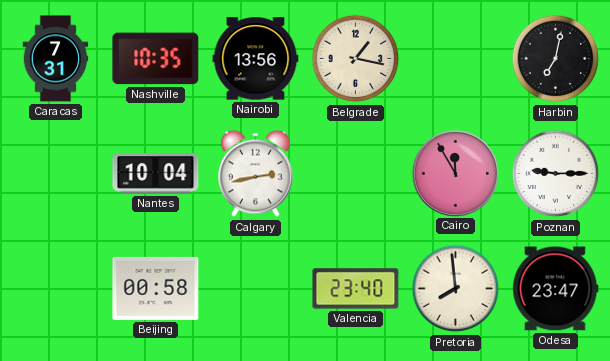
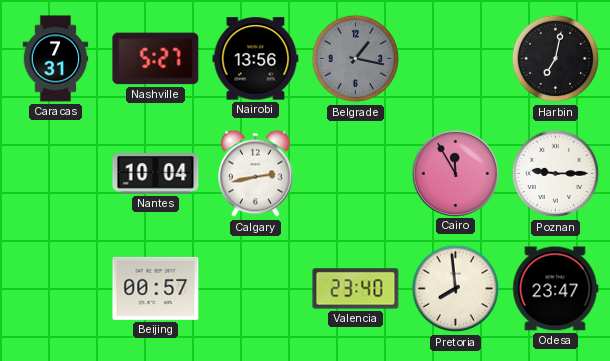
Nashville: 10:35 -> 5:27
Belgrade dial: cream -> grey
Beijing: 00:58 -> 00:57
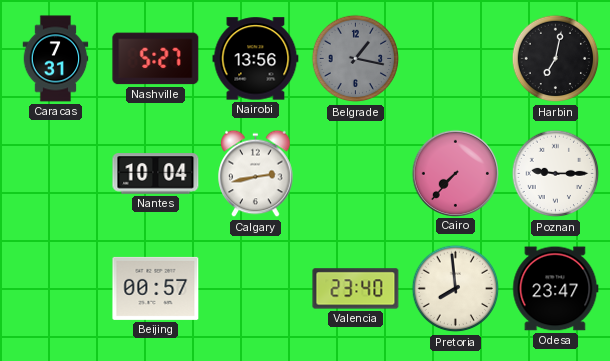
Cairo: 11:55 -> 7:37
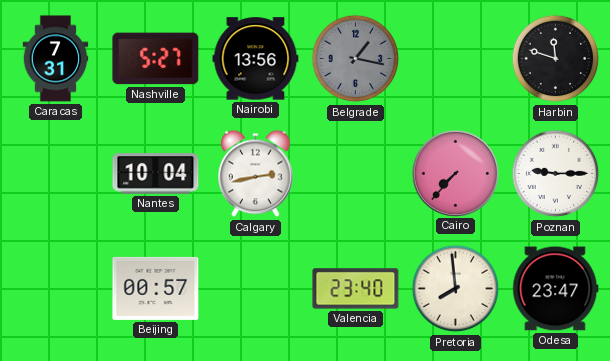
Harbin: 7:02 -> 11:48
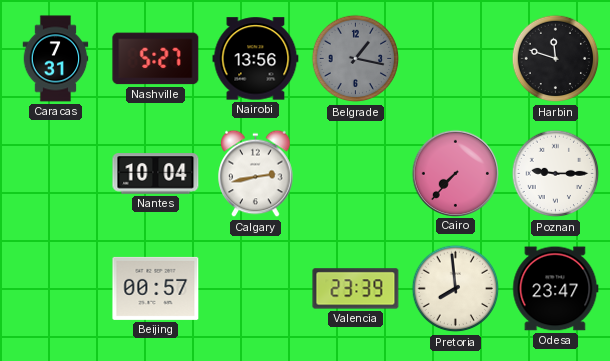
Valencia: 23:40 -> 23:39
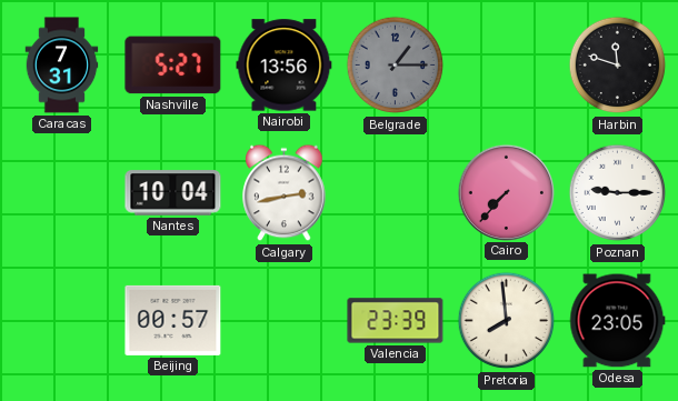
Belgrade: 1:17 -> 1:15
Odesa: 23:47 -> 23:05
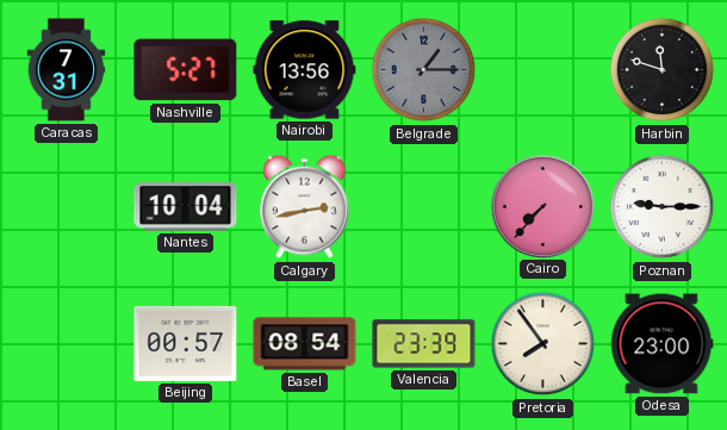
Basel: none -> 08:54
Pretoria: 7:59 -> 7:54
Odesa: 23:05 -> 23:00
